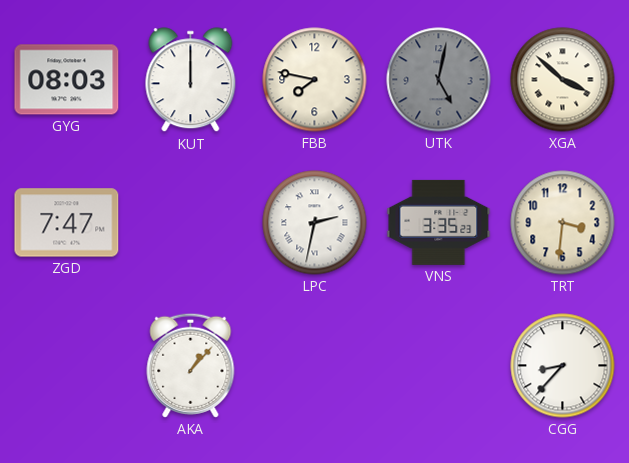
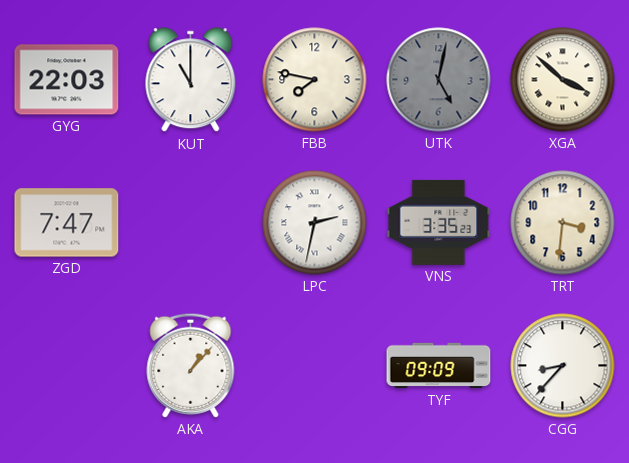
GYG: 08:03 -> 22:03
KUT: 12:00 -> 11:00
TYF: none -> 09:09
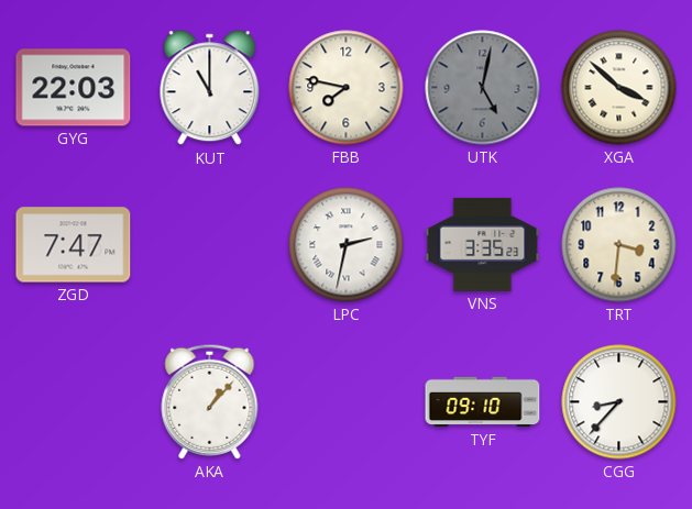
TYF: 09:09 -> 09:10
